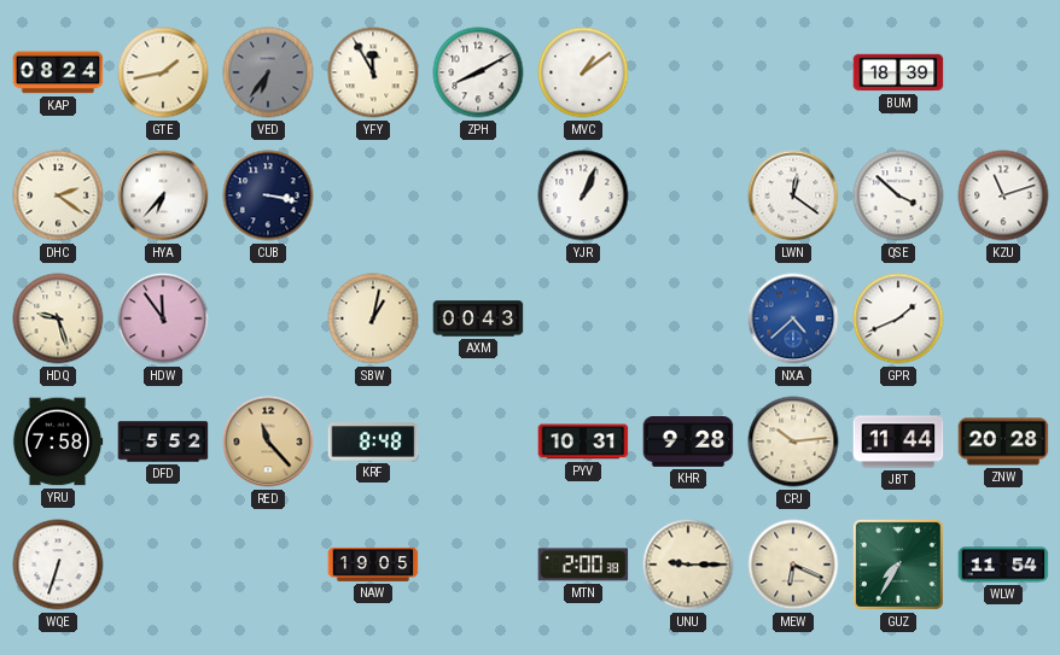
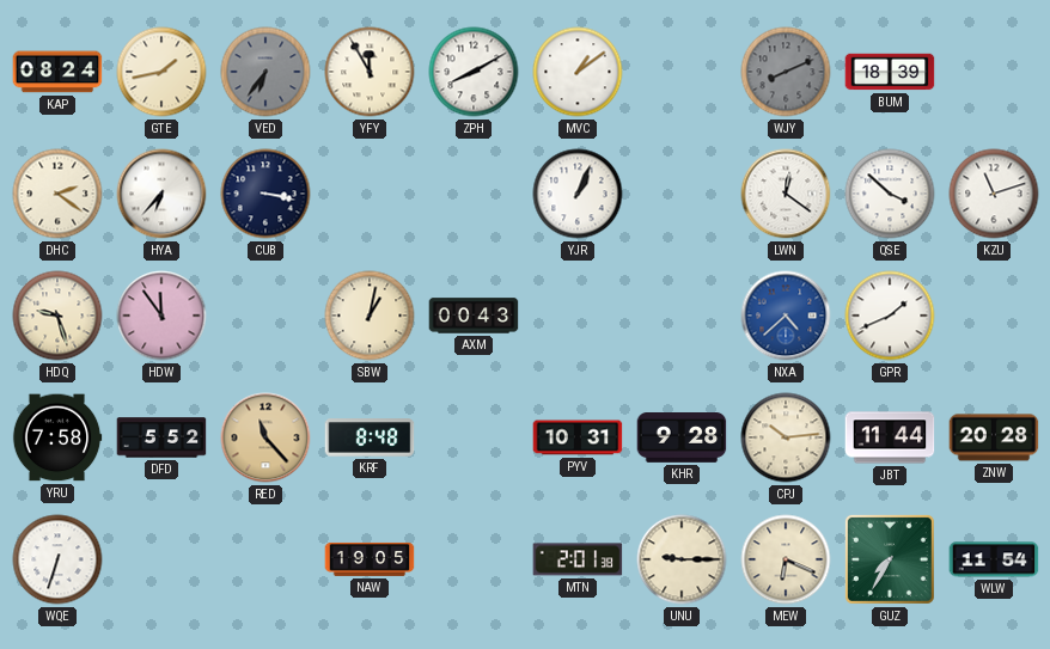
WJY: none -> 8:11
MTN: 2:00 -> 2:01
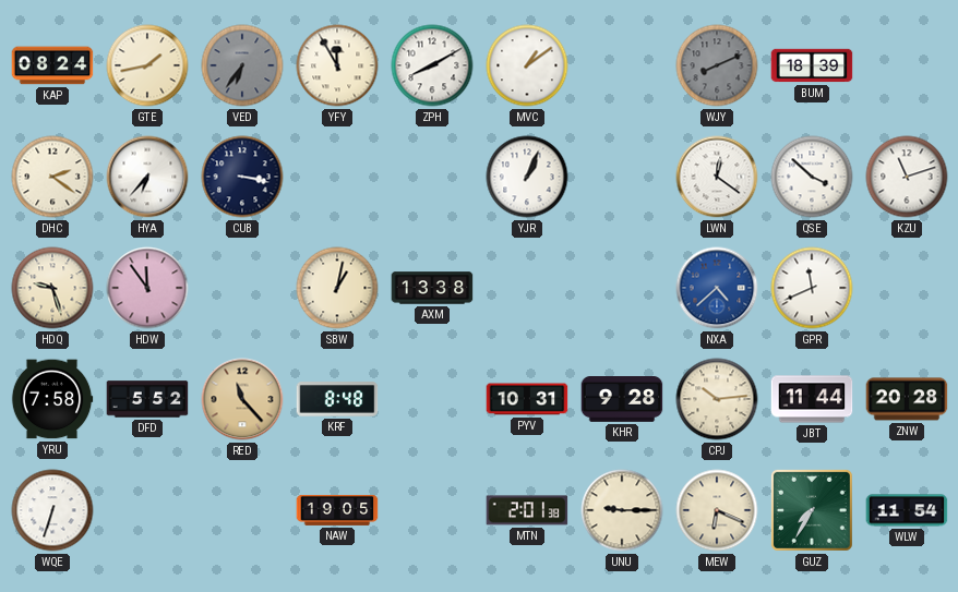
AXM: 00:43 -> 13:38
GPR: 1:41 -> 11:41
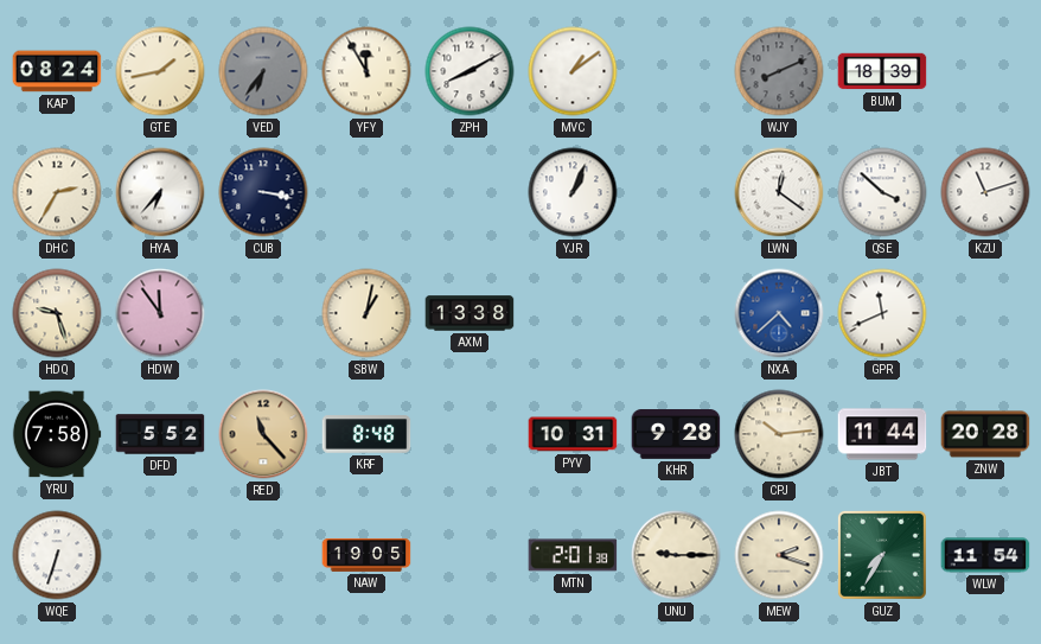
DHC: 2:21 -> 2:35
MEW: 6:19 -> 2:18
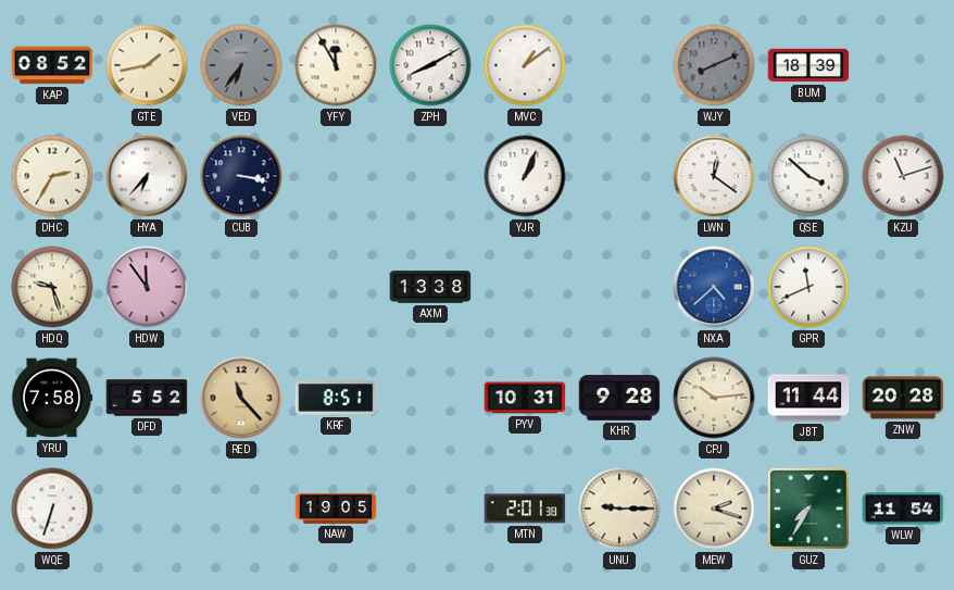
KAP: 08:24 -> 08:52
SBW: 1:02 -> none
KRF: 8:48 -> 8:51
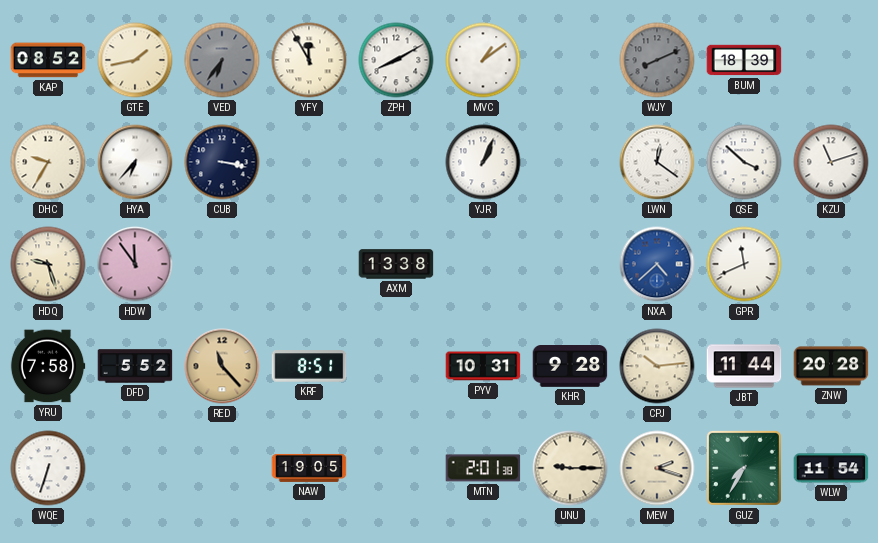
DHC: 2:35 -> 9:35
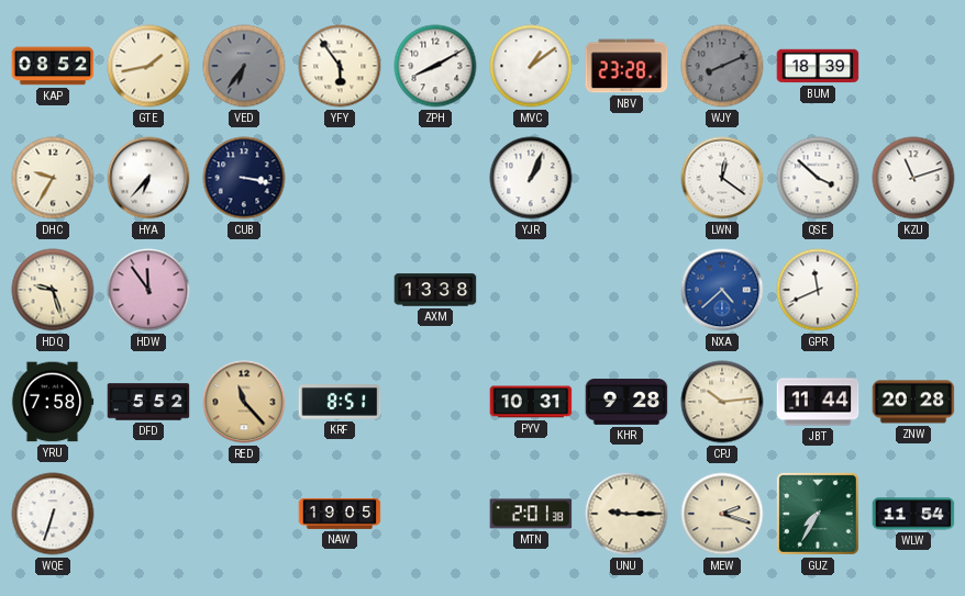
YFY: 11:55 -> 5:54
NBV: none -> 23:28
